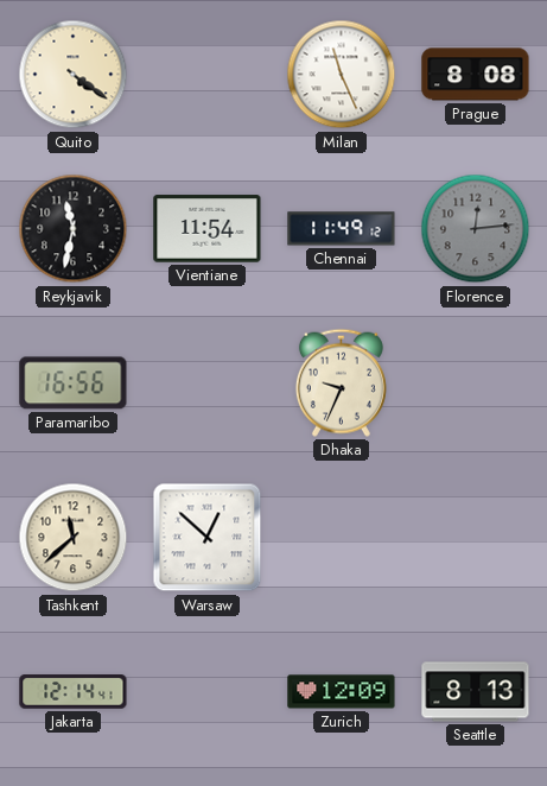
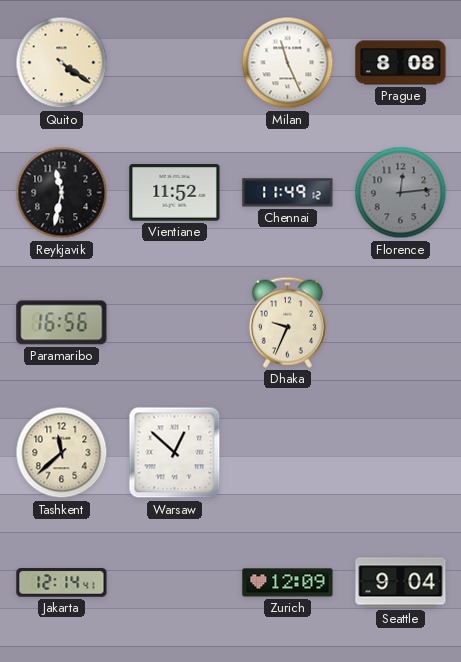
Vientiane: 11:54 -> 11:52
Seattle: 8:13 -> 9:04
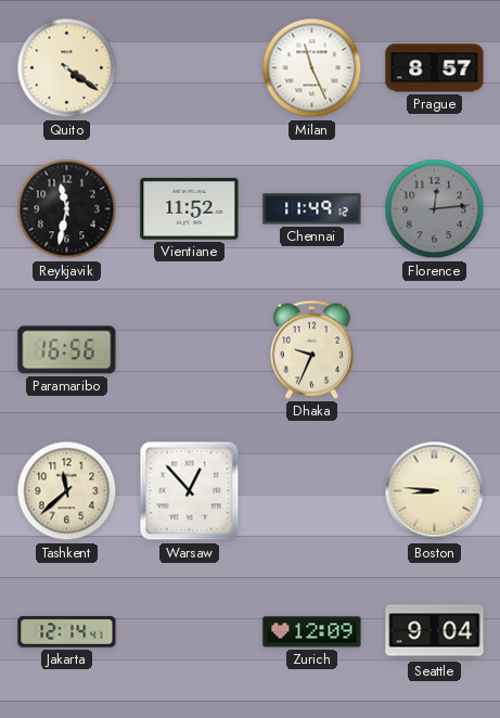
Prague: 8:08 -> 8:57
Warsaw: 12:52 -> 12:53
Boston: none -> 8:46
